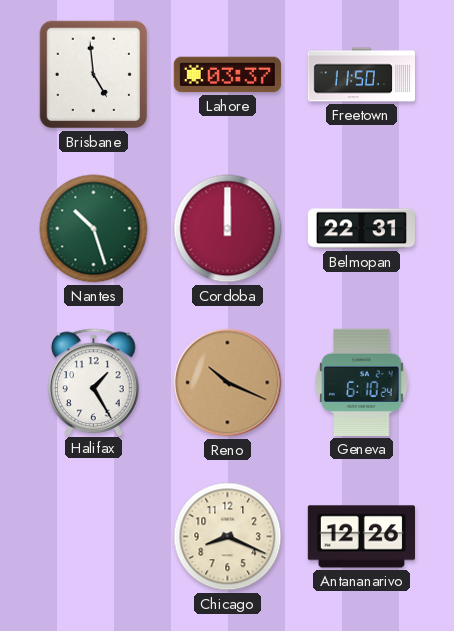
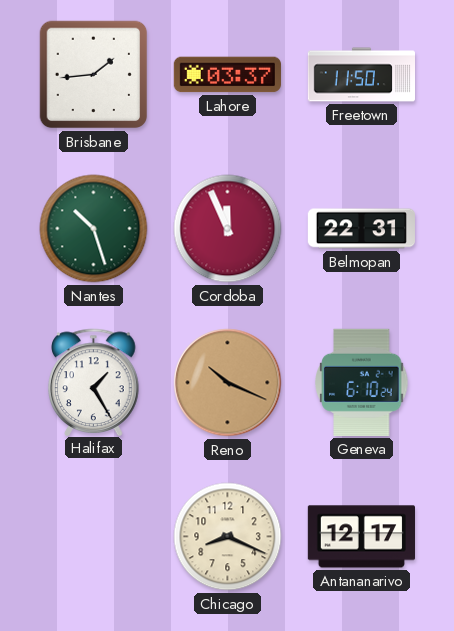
Brisbane: 4:59 -> 1:44
Cordoba: 12:00 -> 11:56
Antananarivo: 12:26 -> 12:17
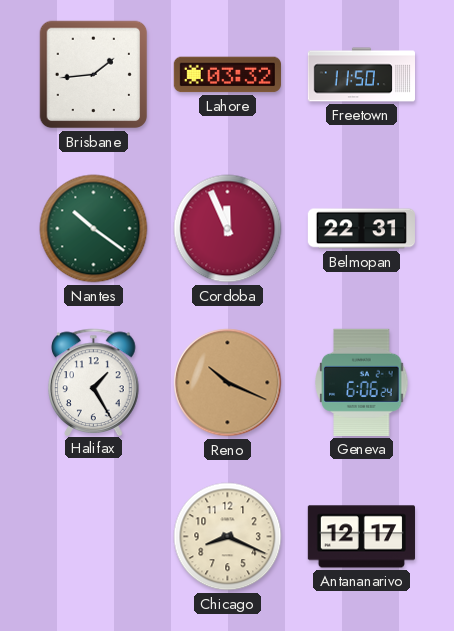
Lahore: 03:37 -> 03:32
Nantes: 10:27 -> 10:21
Geneva: 6:10 -> 6:06
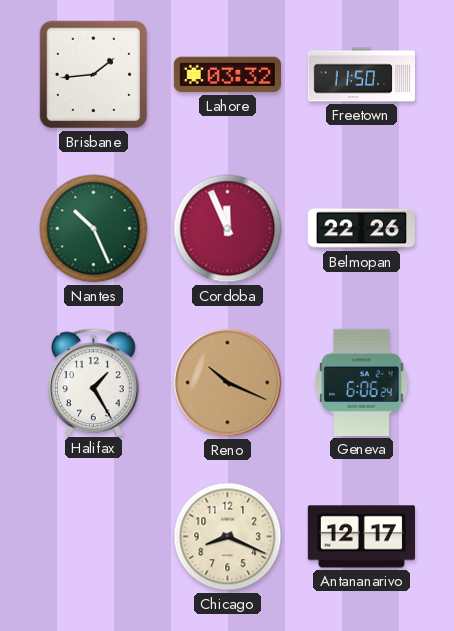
Nantes: 10:21 -> 10:26
Belmopan: 22:31 -> 22:26
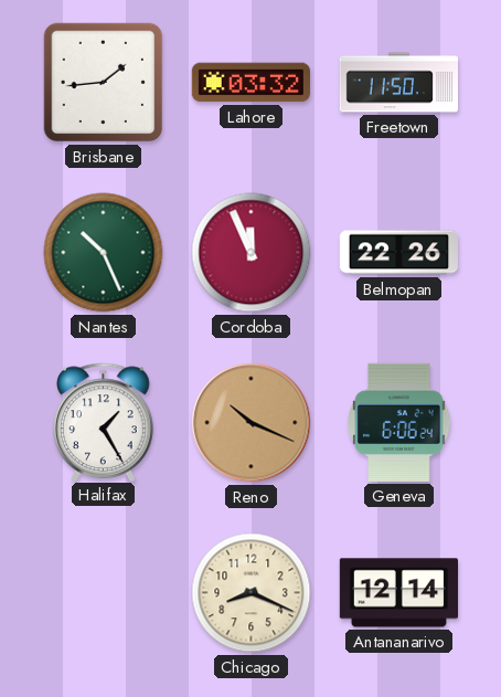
Antananarivo: 12:17 -> 12:14
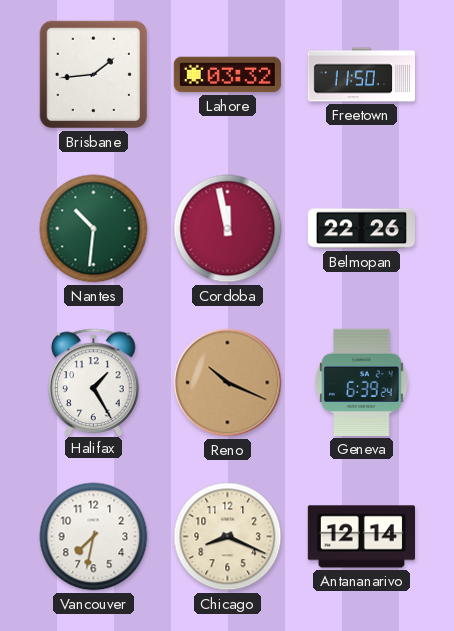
Nantes: 10:26 -> 10:31
Cordoba: 11:56 -> 11:58
Geneva: 6:06 -> 6:39
Vancouver: none -> 7:32
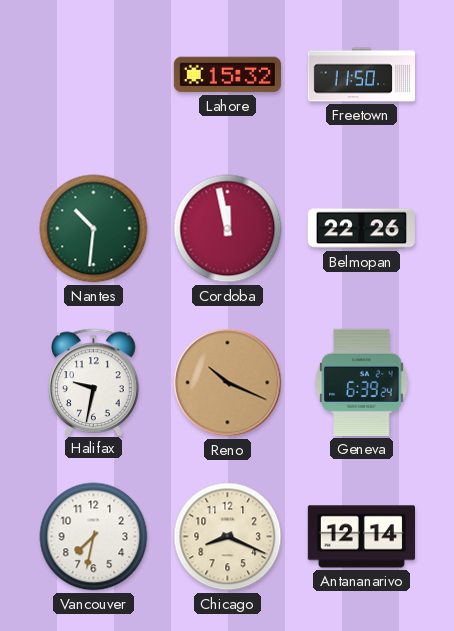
Brisbane: 1:44 -> none
Lahore: 03:32 -> 15:32
Halifax: 1:25 -> 9:32
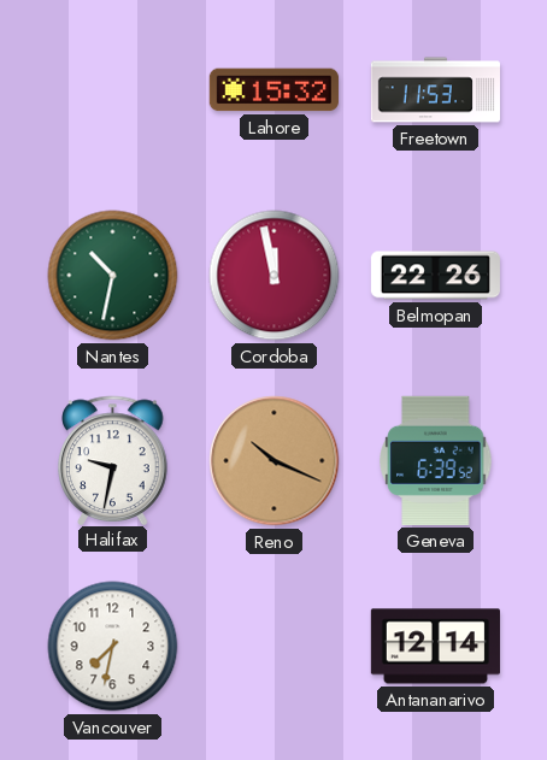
Freetown: 11:50 -> 11:53
Nantes: 10:31 -> 10:32
Geneva: 6:39:24 -> 6:39:52
Chicago: 8:19 -> none
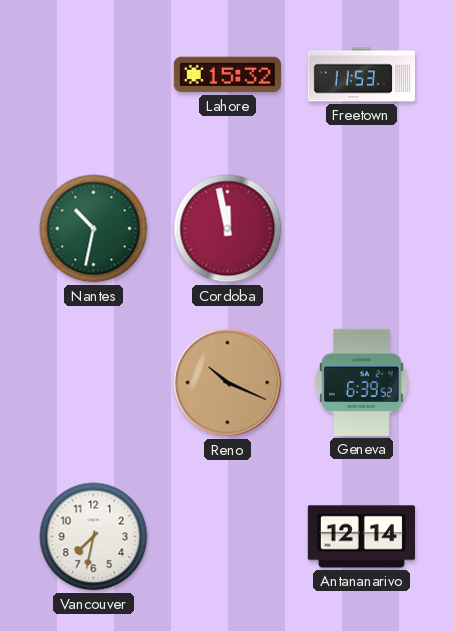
Belmopan: 22:26 -> none
Halifax: 9:32 -> none
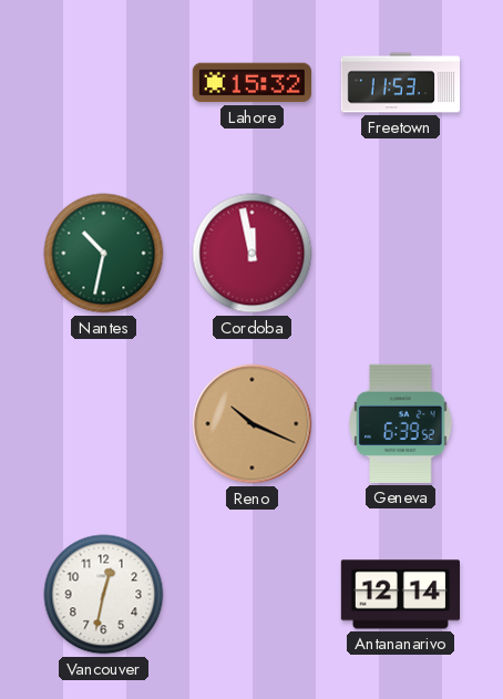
Vancouver: 7:32 -> 12:32
